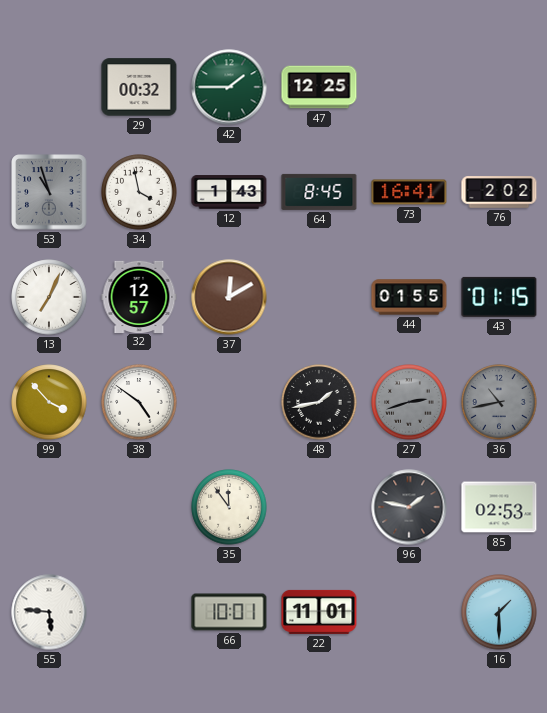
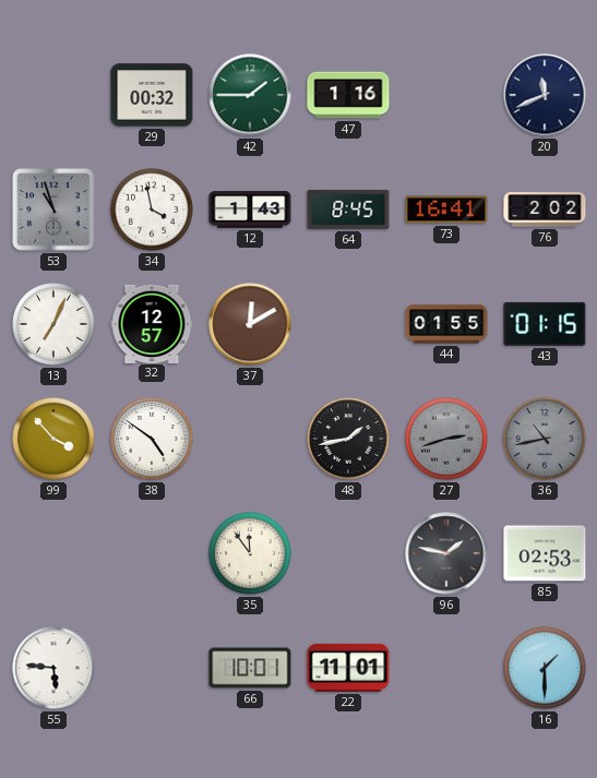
47: 12:25 -> 1:16
20: none -> 11:41
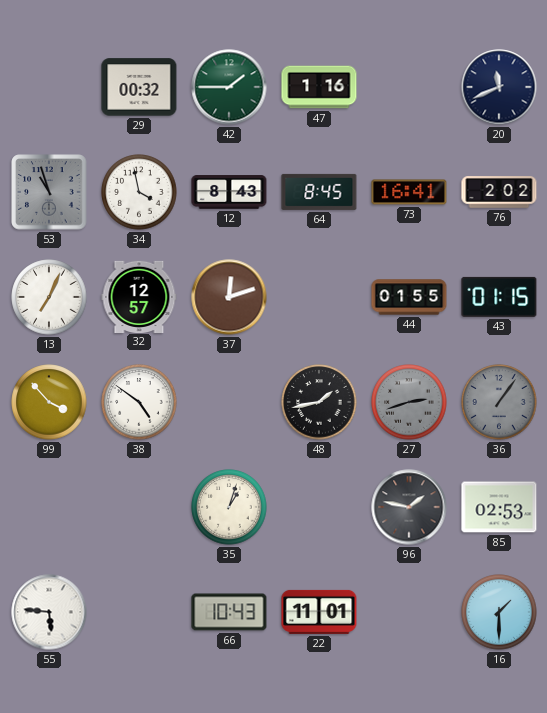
12: 1:43 -> 8:43
37: 12:10 -> 12:12
36: 10:43 -> 1:06
35: 11:54 -> 1:03
66: 10:01 -> 10:43
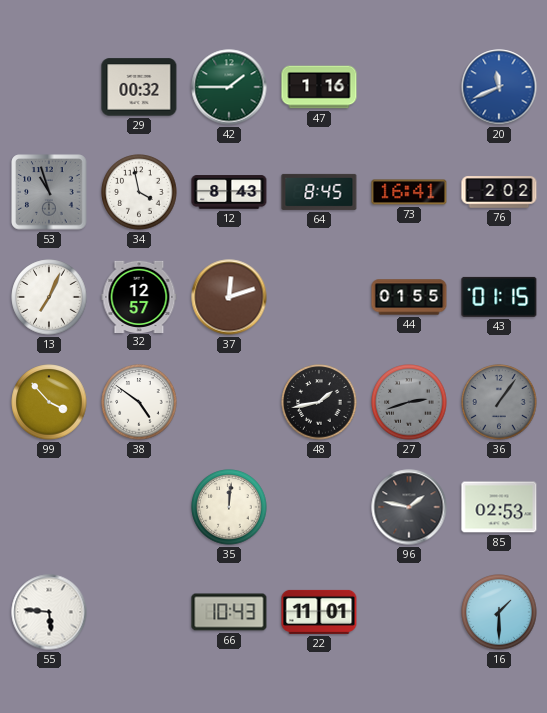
20 dial: navy -> blue
35: 1:03 -> 12:01
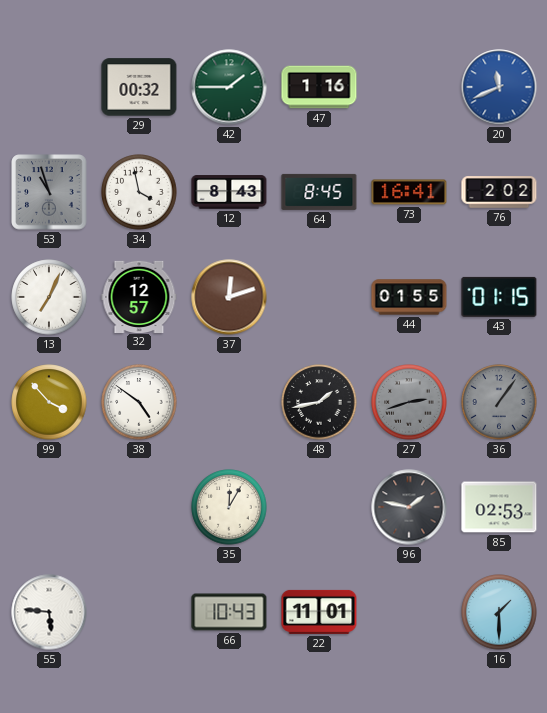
35: 12:01 -> 12:05
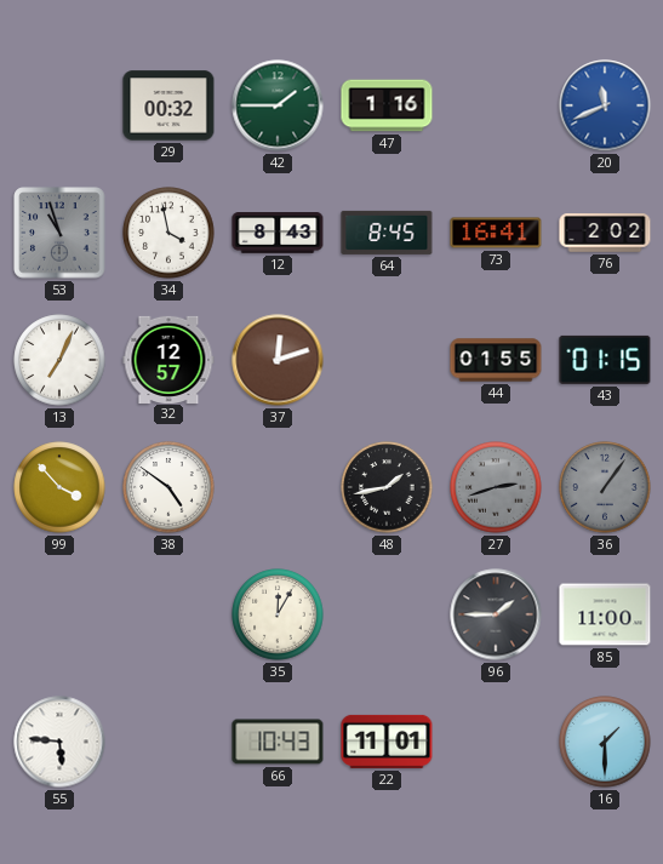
96: 1:47 -> 1:45
85: 02:53 -> 11:00
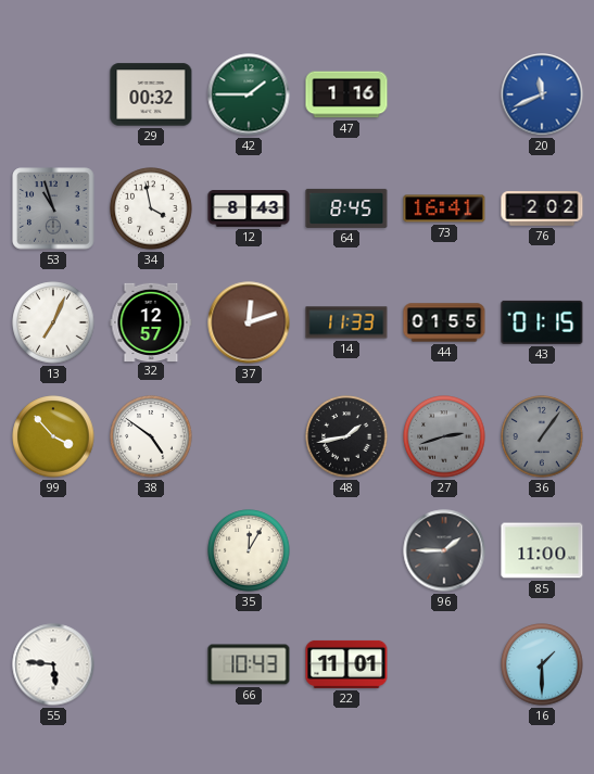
14: none -> 11:33
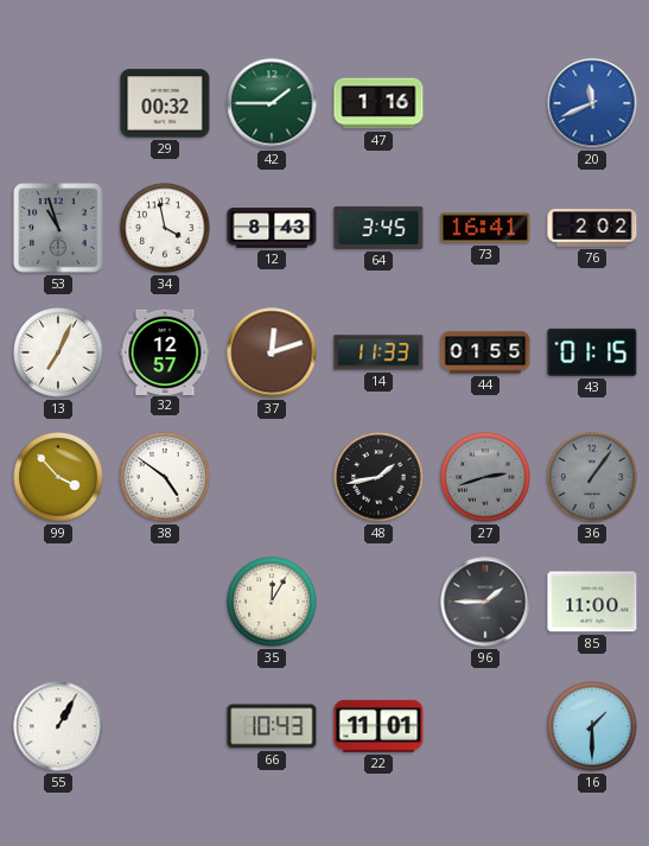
64: 8:45 -> 3:45
55: 5:46 -> 1:05
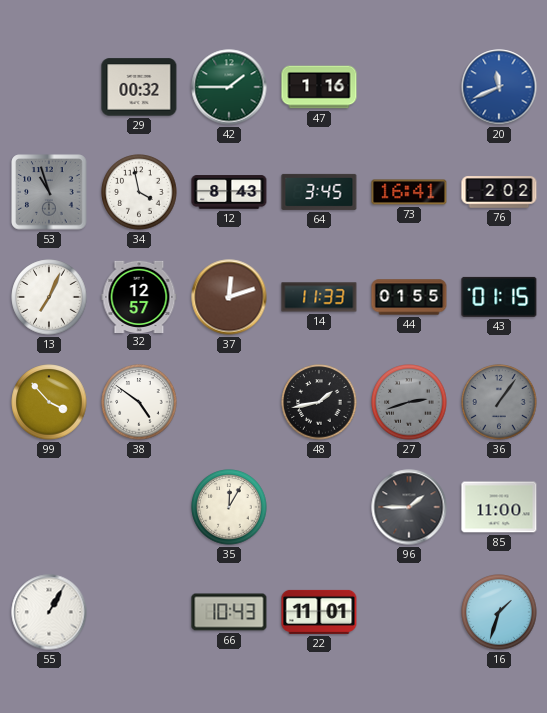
16: 1:30 -> 1:33
